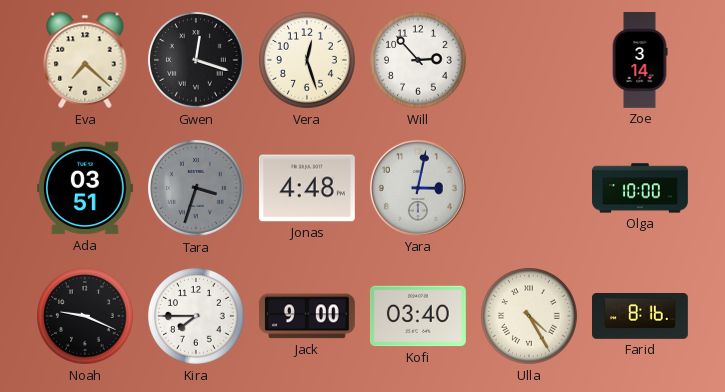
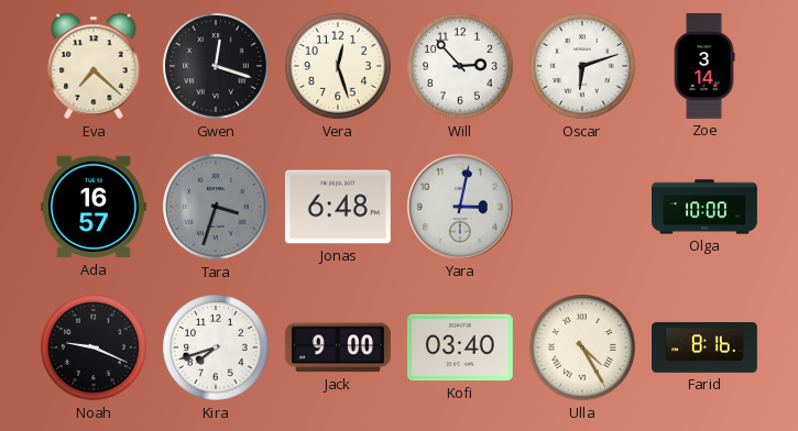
Oscar: none -> 6:12
Ada: 03:51 -> 16:57
Jonas: 4:48 -> 6:48
Kira: 7:45 -> 7:42
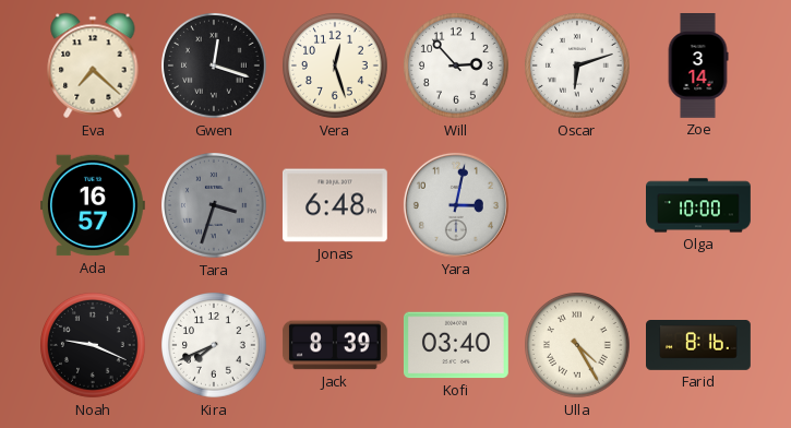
Kira: 7:42 -> 7:41
Jack: 9:00 -> 8:39
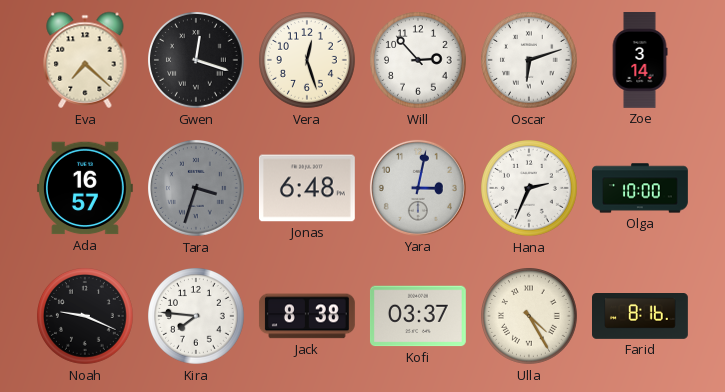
Hana: none -> 2:34
Kira: 7:41 -> 7:46
Jack: 8:39 -> 8:38
Kofi: 03:40 -> 03:37
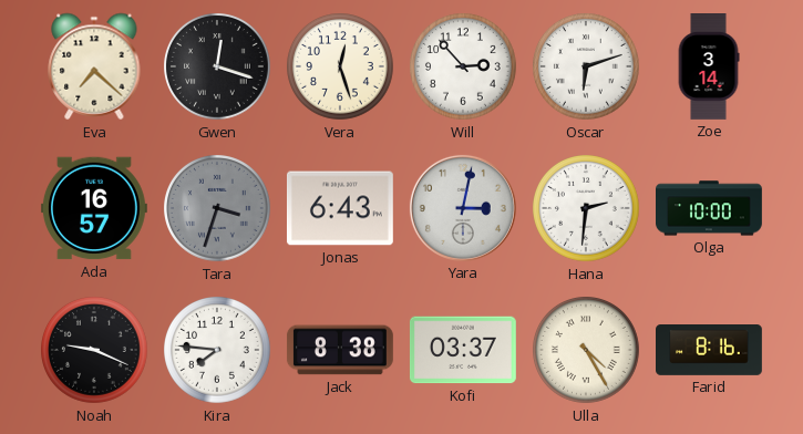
Jonas: 6:48 -> 6:43
Hana: 2:34 -> 2:31
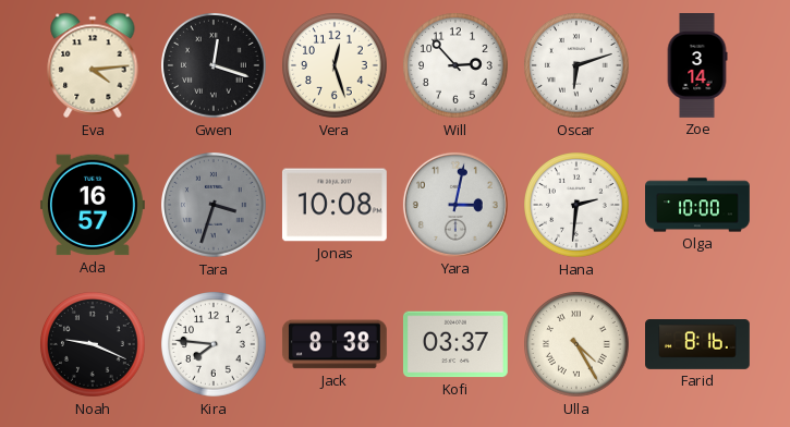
Eva: 7:22 -> 4:14
Jonas: 6:43 -> 10:08
